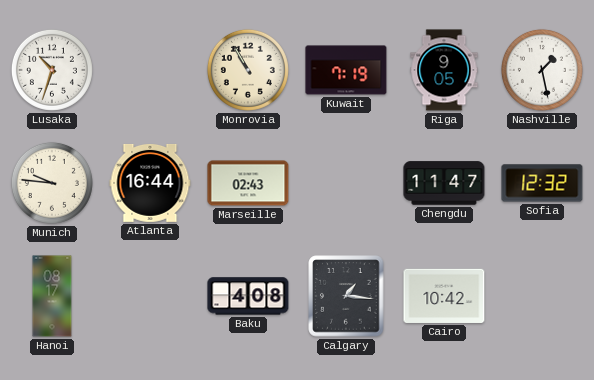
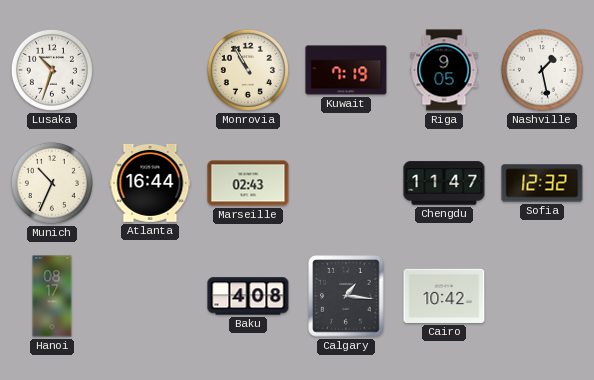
Munich: 9:46 -> 10:34
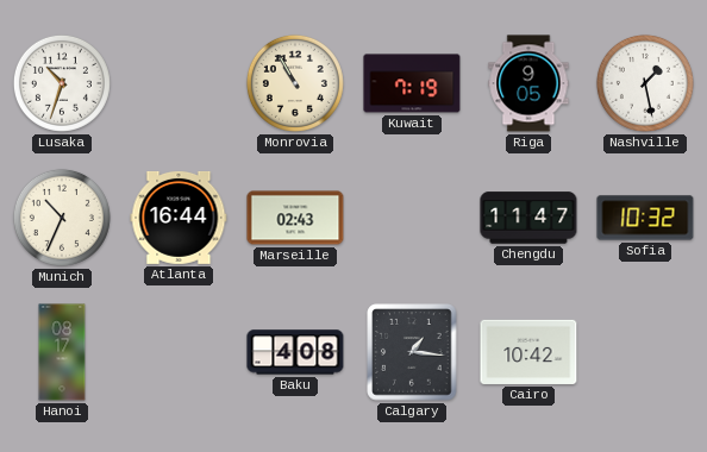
Sofia: 12:32 -> 10:32
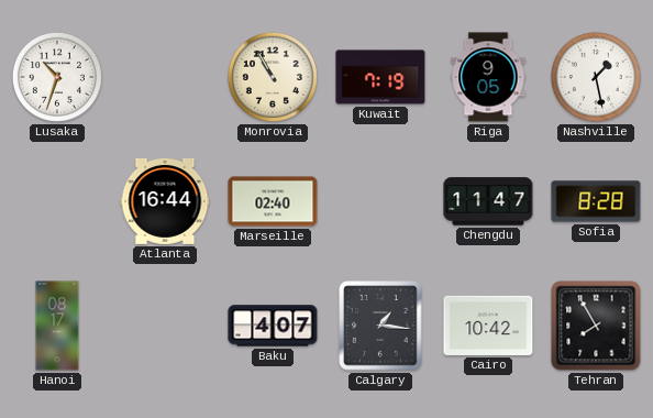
Munich: 10:34 -> none
Marseille: 02:43 -> 02:40
Sofia: 10:32 -> 8:28
Baku: 4:08 -> 4:07
Tehran: none -> 7:55
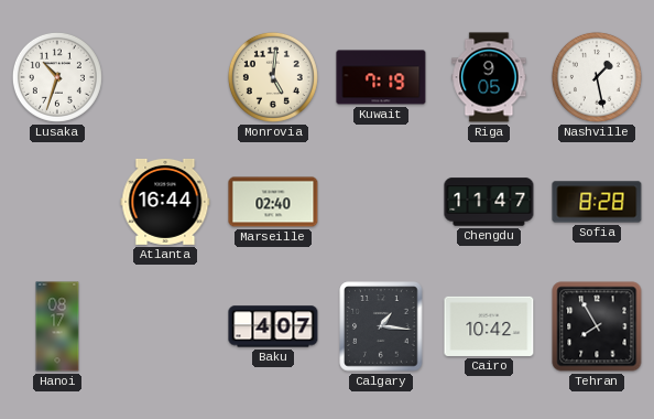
Monrovia: 10:55 -> 5:01
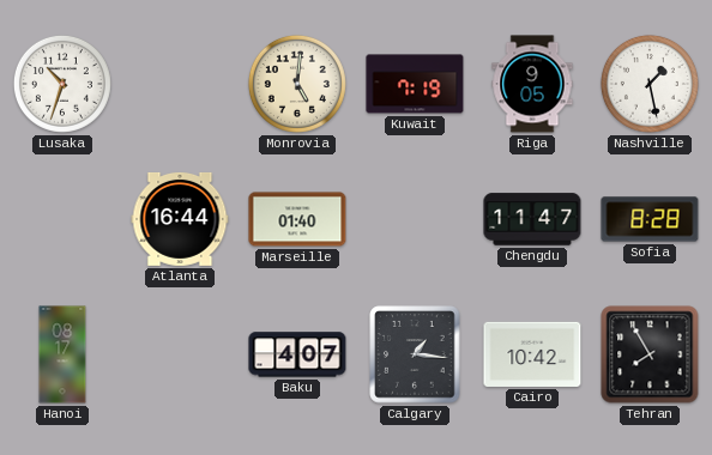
Marseille: 02:40 -> 01:40
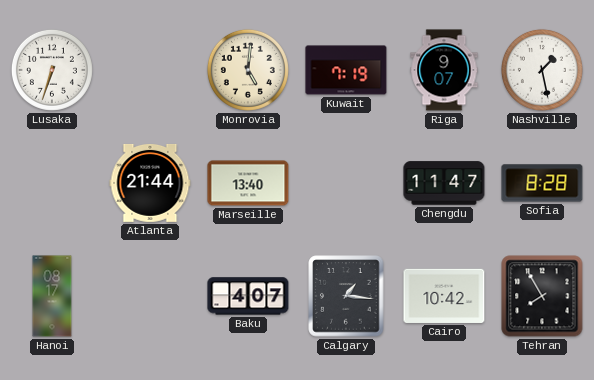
Lusaka: 10:33 -> 6:33
Riga: 9:05 -> 9:07
Atlanta: 16:44 -> 21:44
Marseille: 01:40 -> 13:40
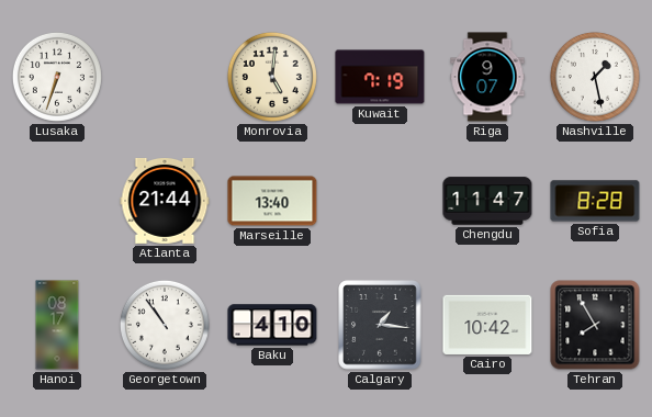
Georgetown: none -> 10:54
Baku: 4:07 -> 4:10
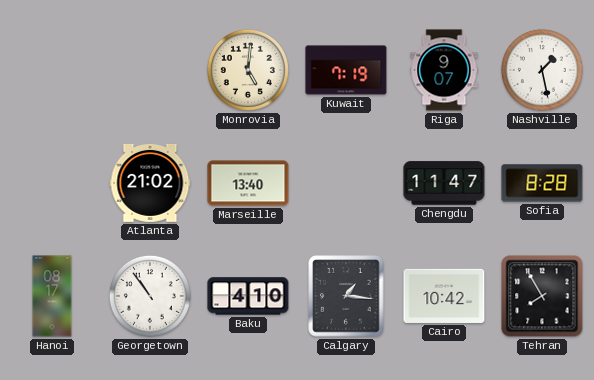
Lusaka: 6:33 -> none
Atlanta: 21:44 -> 21:02
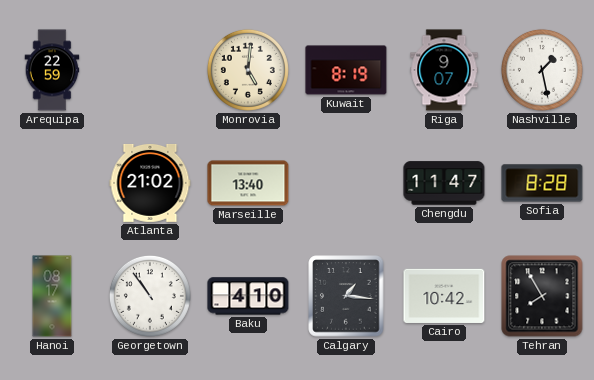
Arequipa: none -> 22:59
Kuwait: 7:19 -> 8:19
